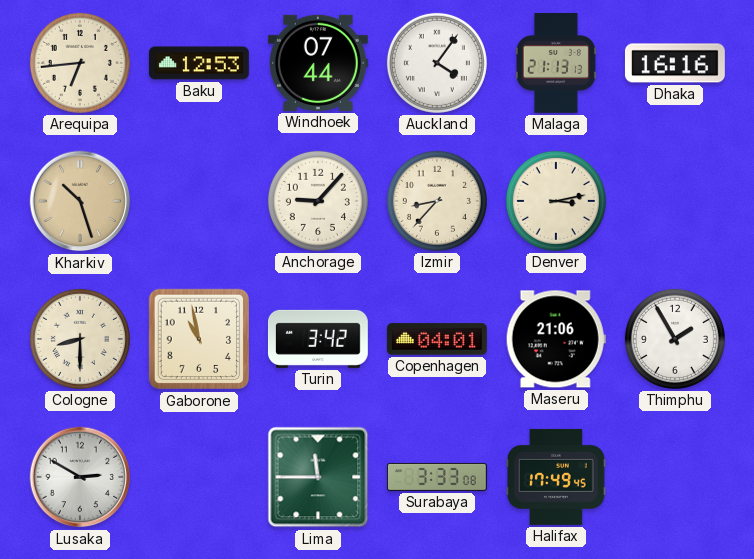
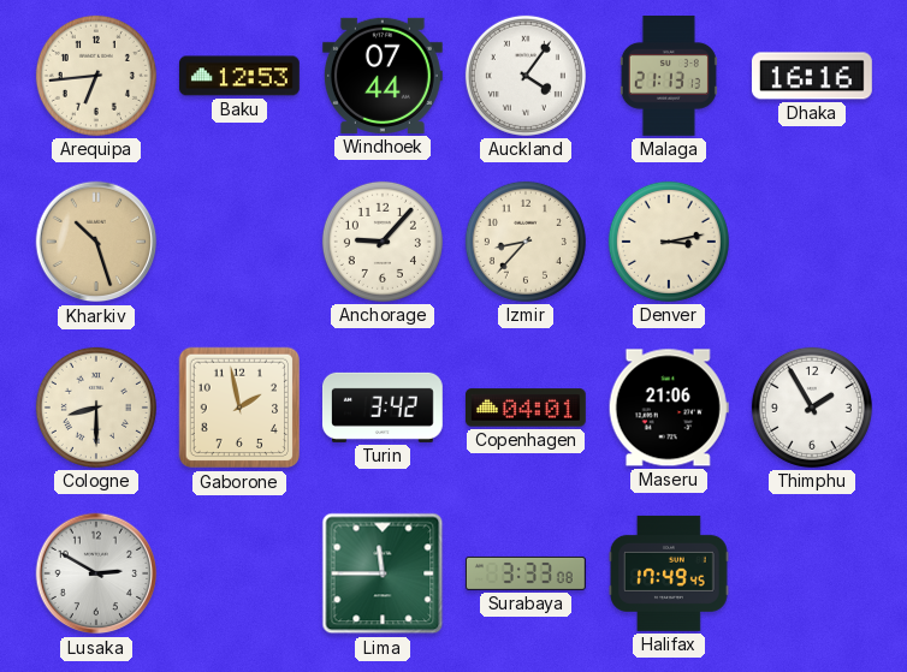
Gaborone: 10:58 -> 1:58
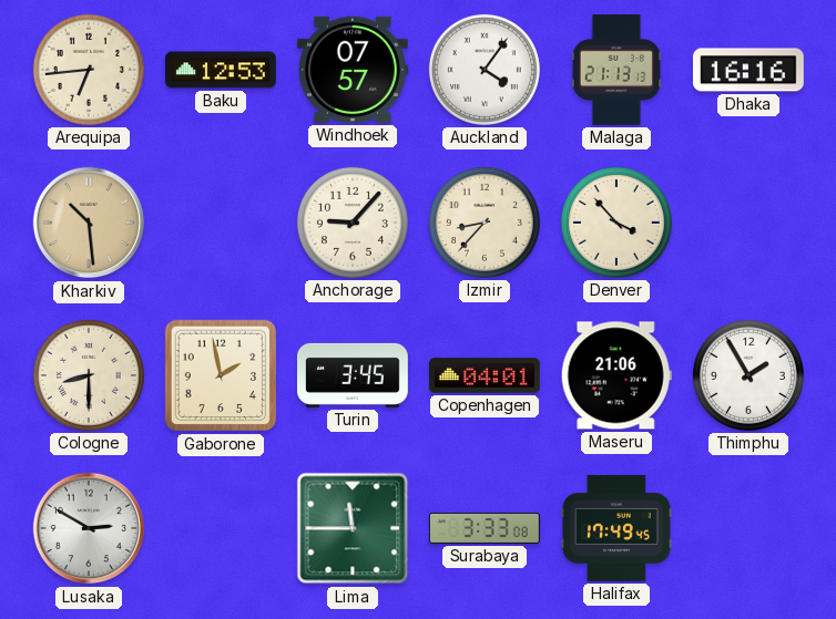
Windhoek: 07:44 -> 07:57
Kharkiv: 10:27 -> 10:29
Denver: 3:13 -> 3:53
Turin: 3:42 -> 3:45
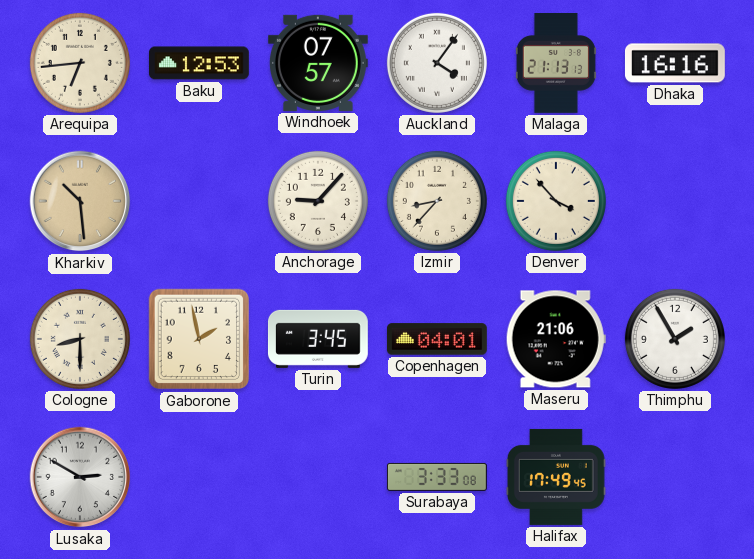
Lima: 11:45 -> none
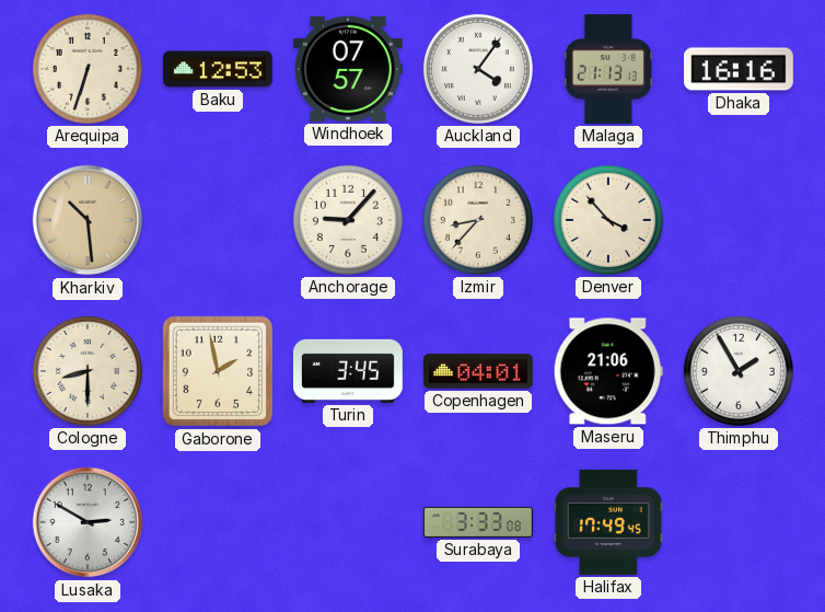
Arequipa: 6:44 -> 6:33
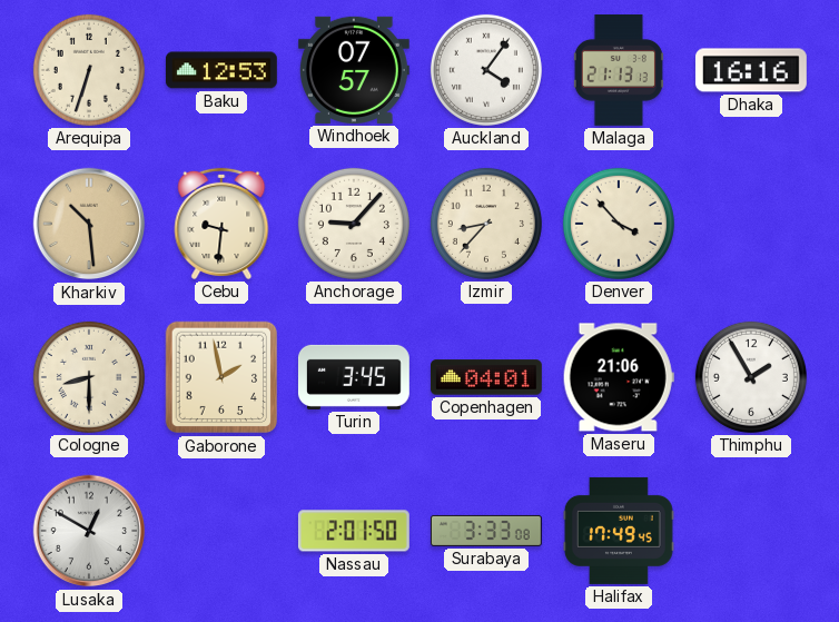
Cebu: none -> 9:31
Lusaka: 2:50 -> 12:50
Nassau: none -> 2:01
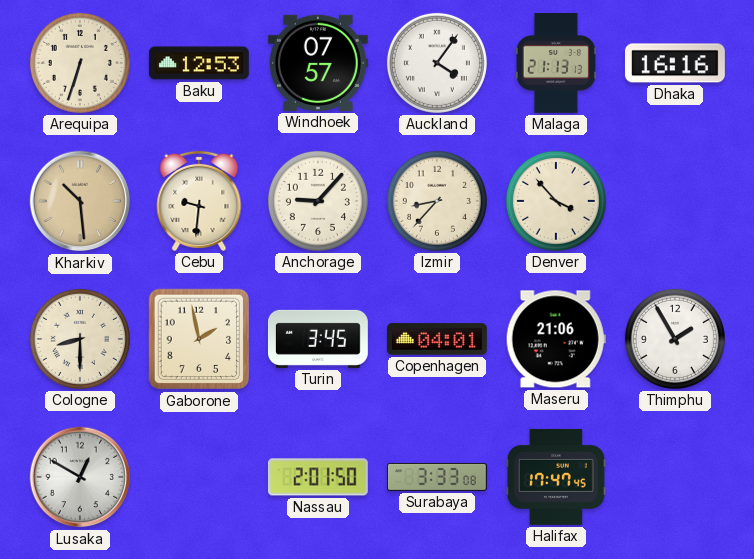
Halifax: 17:49 -> 17:47
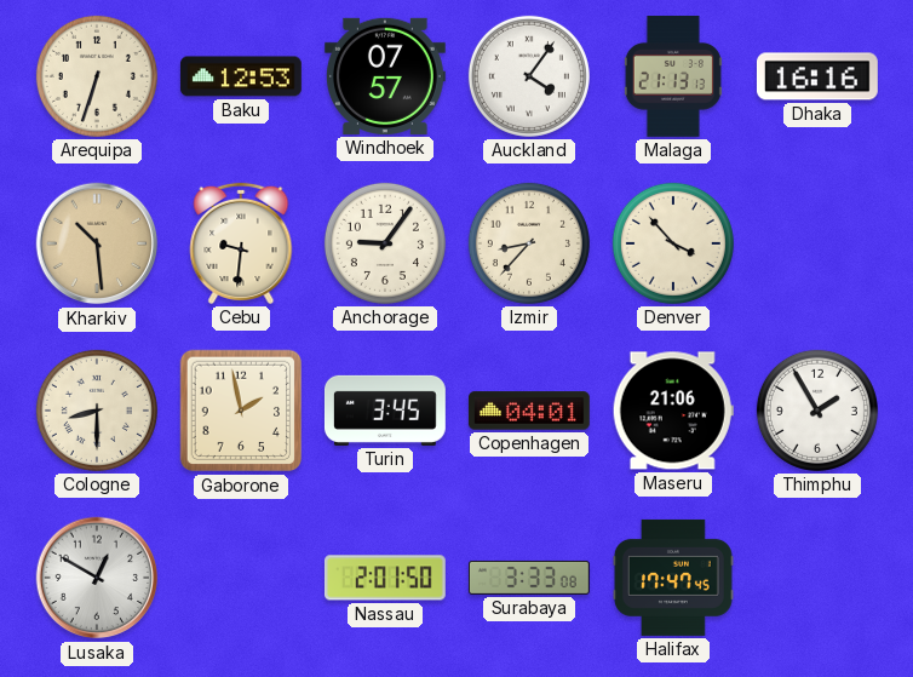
Anchorage: 9:07 -> 9:06
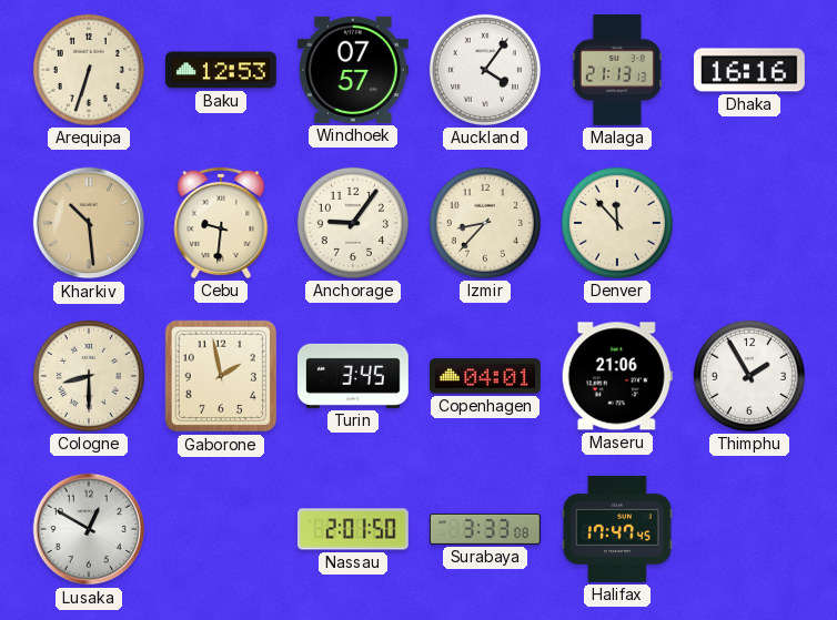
Denver: 3:53 -> 11:53
